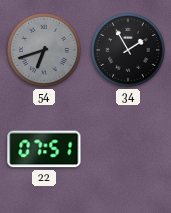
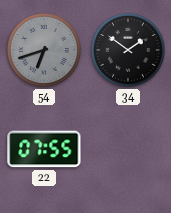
34: 1:55 -> 1:51
22: 07:51 -> 07:55
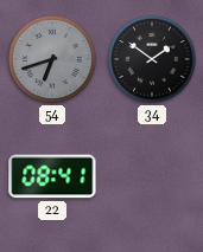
22: 07:55 -> 08:41
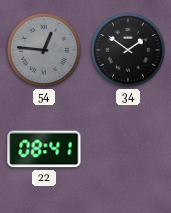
54: 6:42 -> 12:46
